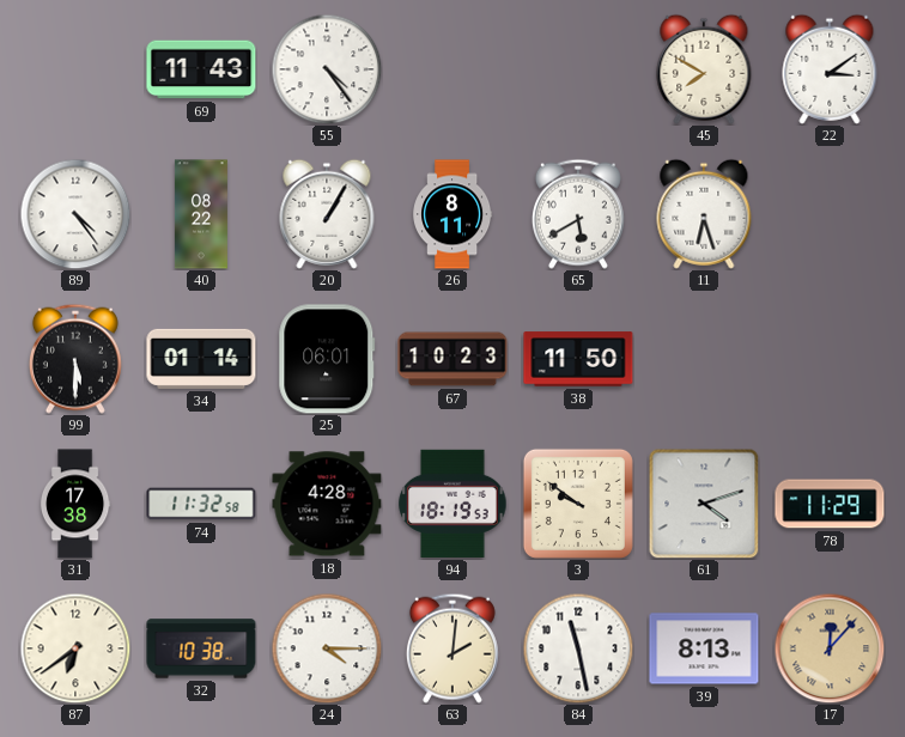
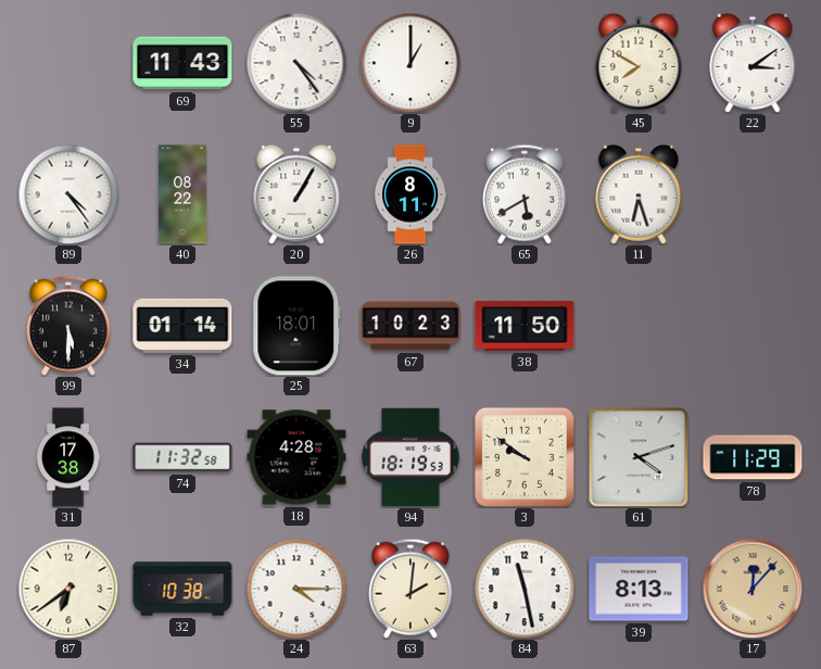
9: none -> 1:00
25: 06:01 -> 18:01
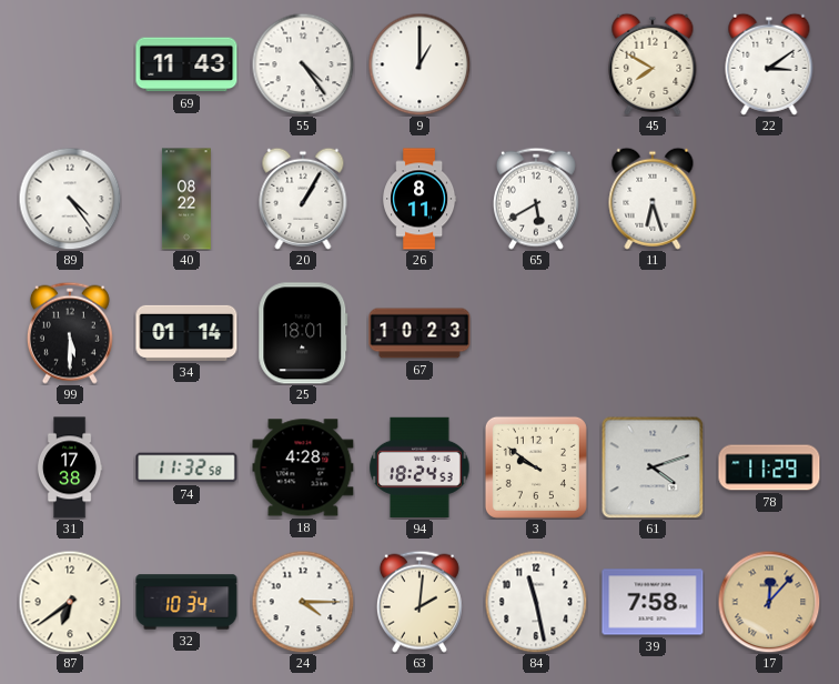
38: 11:50 -> none
94: 18:19 -> 18:24
32: 10:38 -> 10:34
39: 8:13 -> 7:58
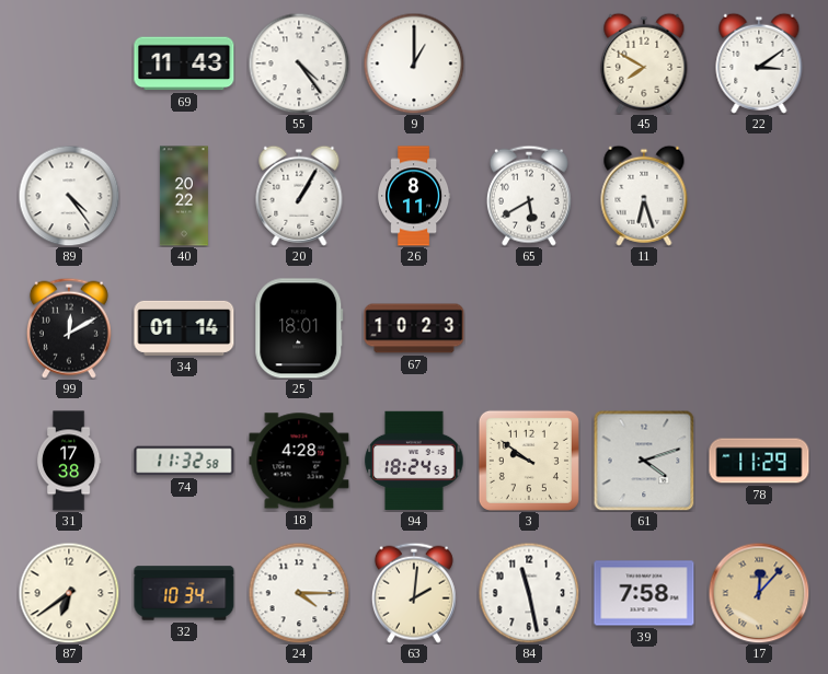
40: 08:22 -> 20:22
99: 5:30 -> 12:10
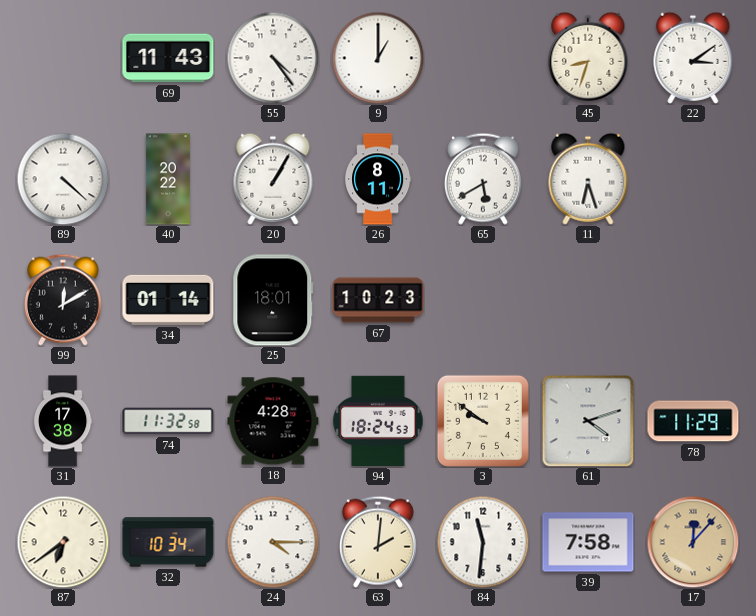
45: 7:50 -> 8:33
89: 4:24 -> 4:22
84: 11:28 -> 11:31
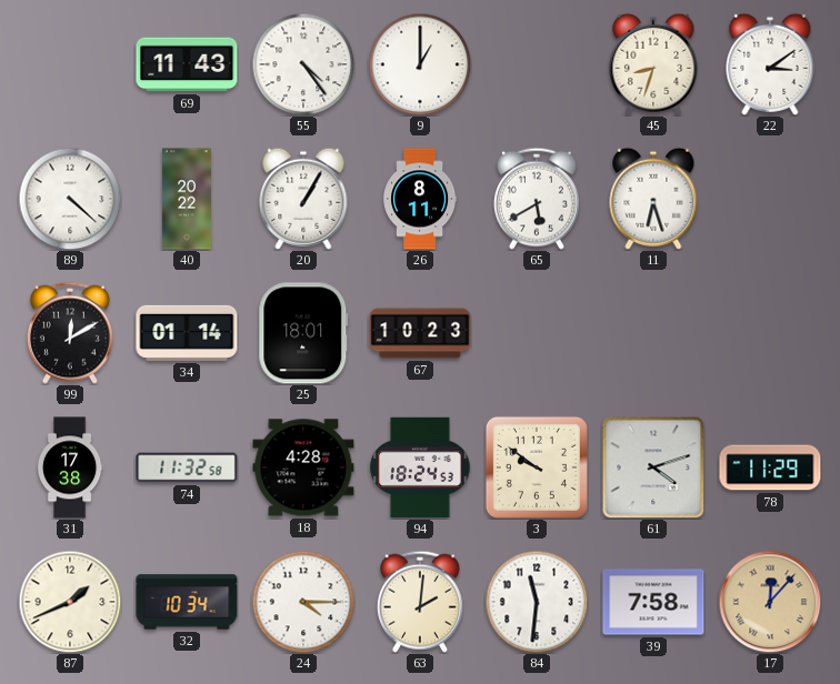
87: 6:39 -> 1:41
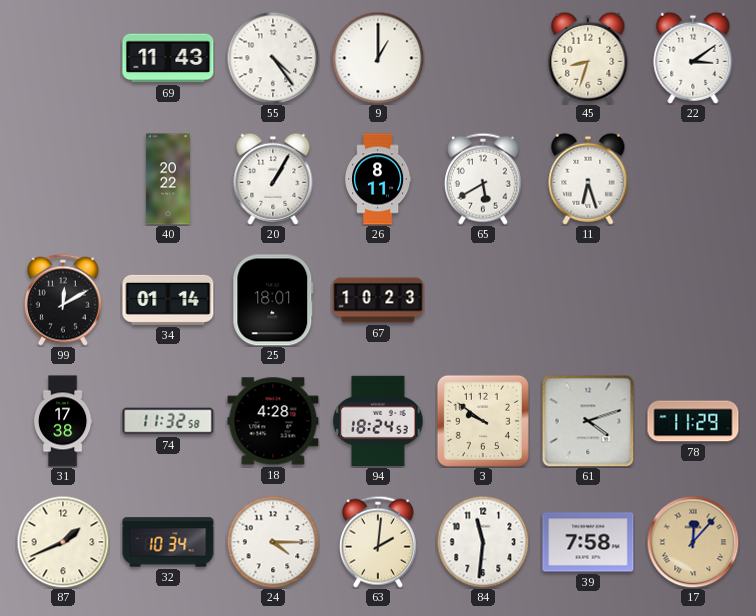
89: 4:22 -> none
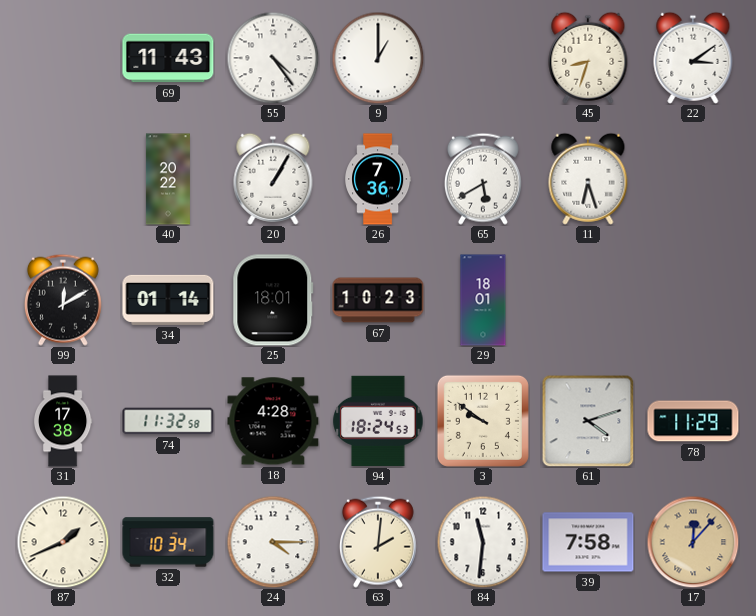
26: 8:11 -> 7:36
29: none -> 18:01
